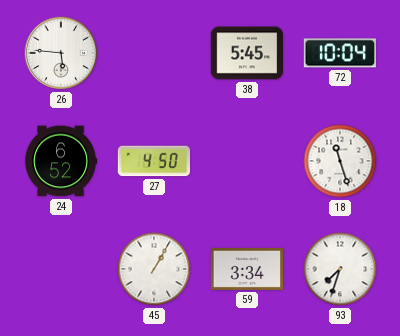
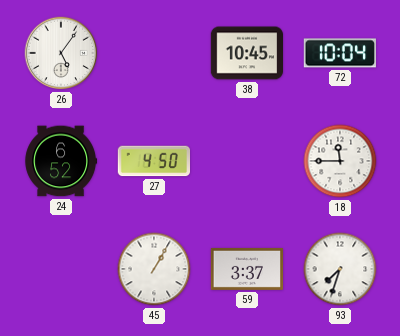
26: 5:46 -> 5:06
38: 5:45 -> 10:45
18: 11:27 -> 11:45
59: 3:34 -> 3:37
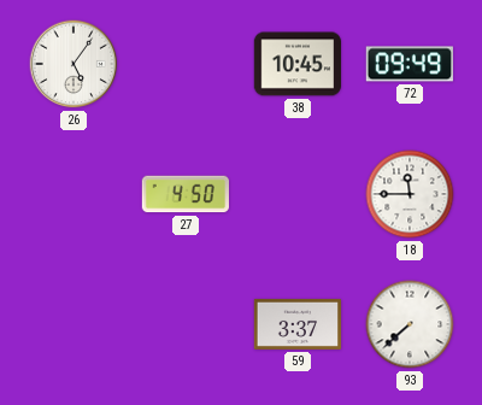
72: 10:04 -> 09:49
24: 6:52 -> none
45: 1:05 -> none
93: 7:33 -> 7:38
